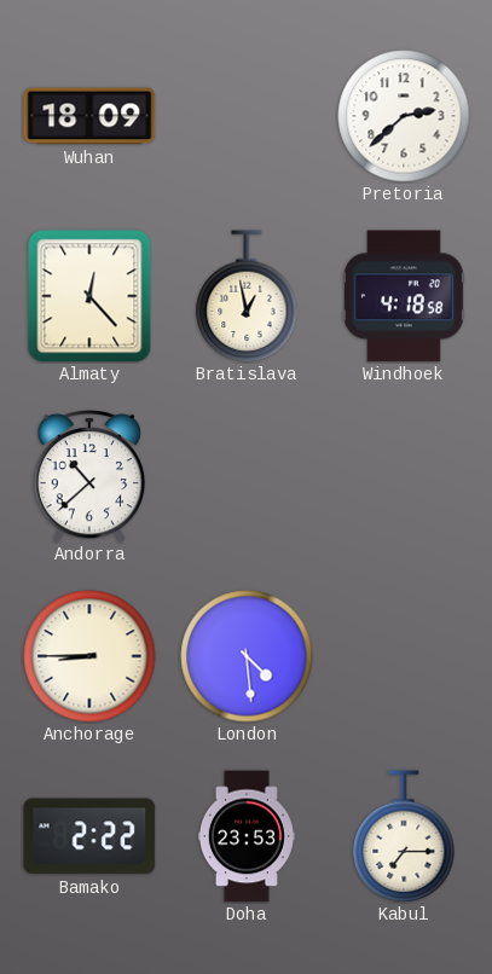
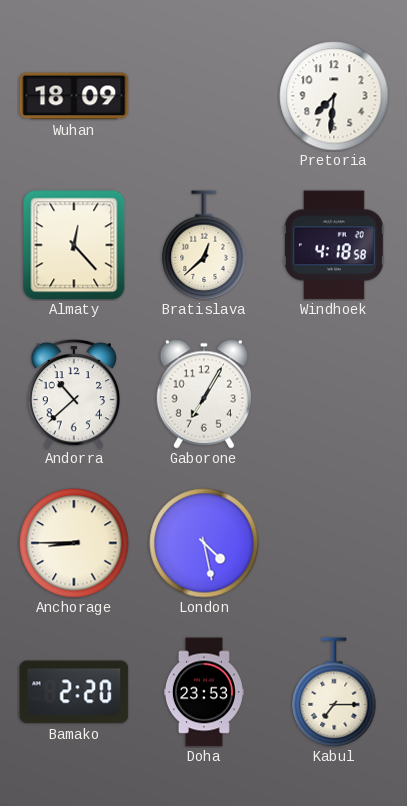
Pretoria: 2:38 -> 7:31
Bratislava: 12:58 -> 12:38
Gaborone: none -> 7:05
London: 4:29 -> 4:28
Bamako: 2:22 -> 2:20
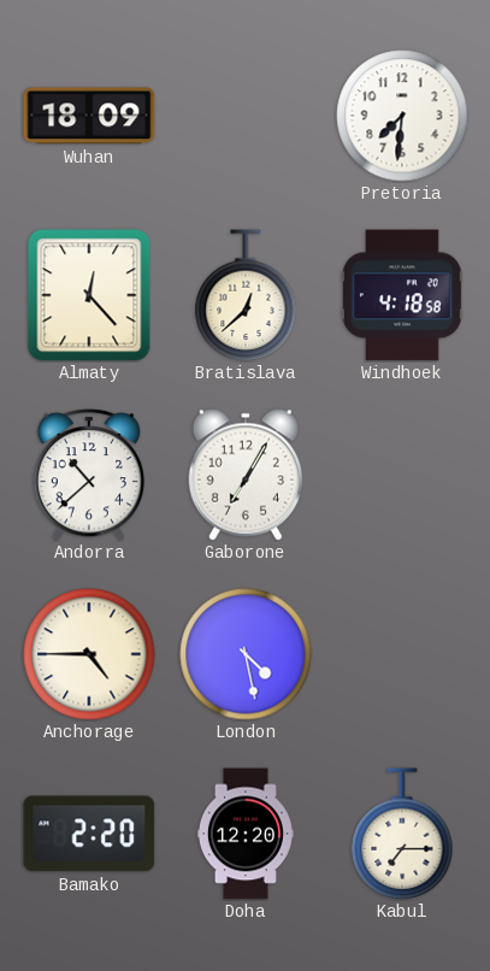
Anchorage: 8:45 -> 4:45
Doha: 23:53 -> 12:20
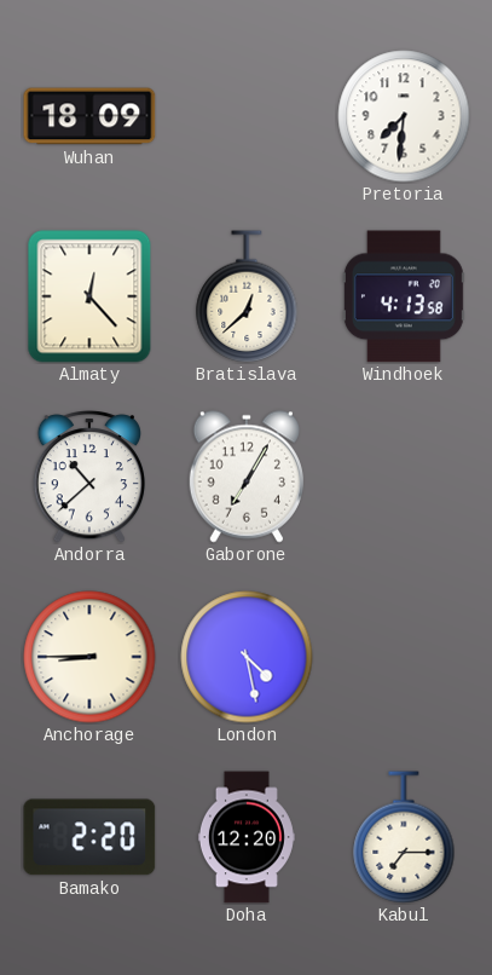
Windhoek: 4:18 -> 4:13
Anchorage: 4:45 -> 8:45
